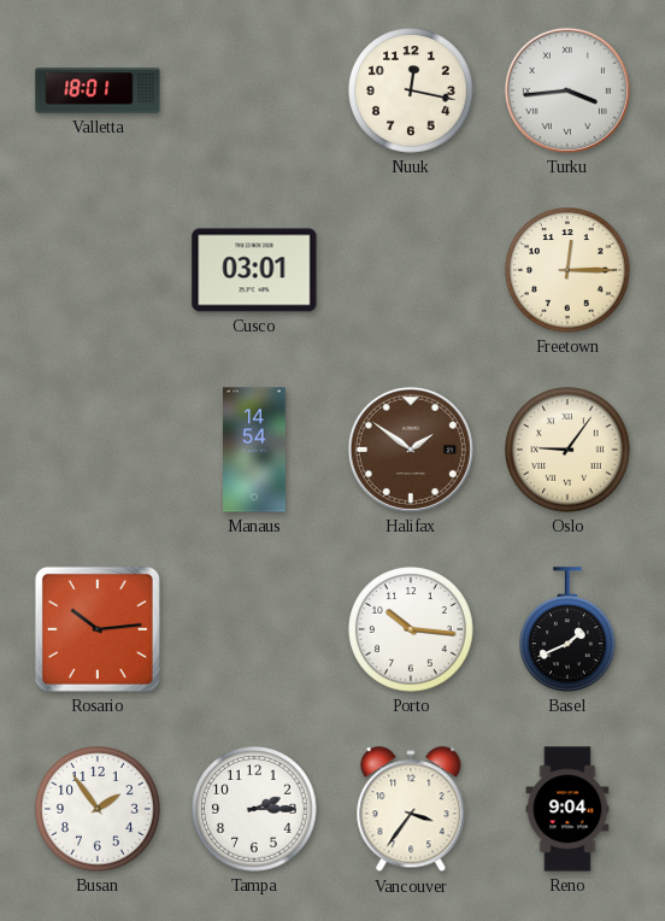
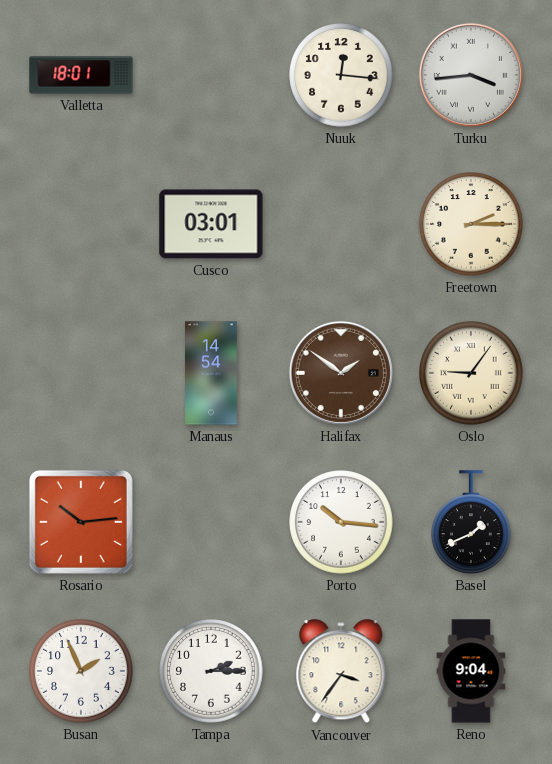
Nuuk: 12:17 -> 12:16
Freetown: 12:15 -> 2:15
Busan: 1:54 -> 1:56
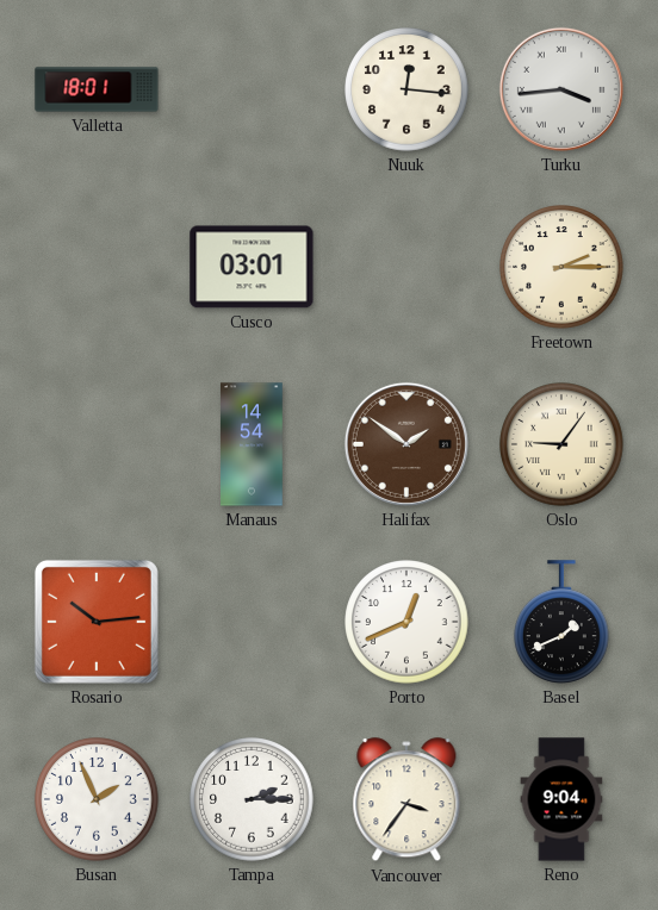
Porto: 10:16 -> 12:41
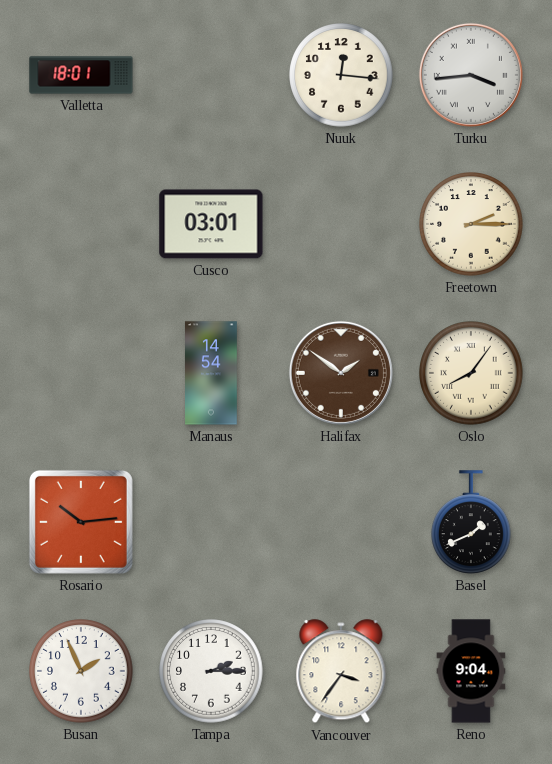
Oslo: 9:06 -> 8:06
Porto: 12:41 -> none
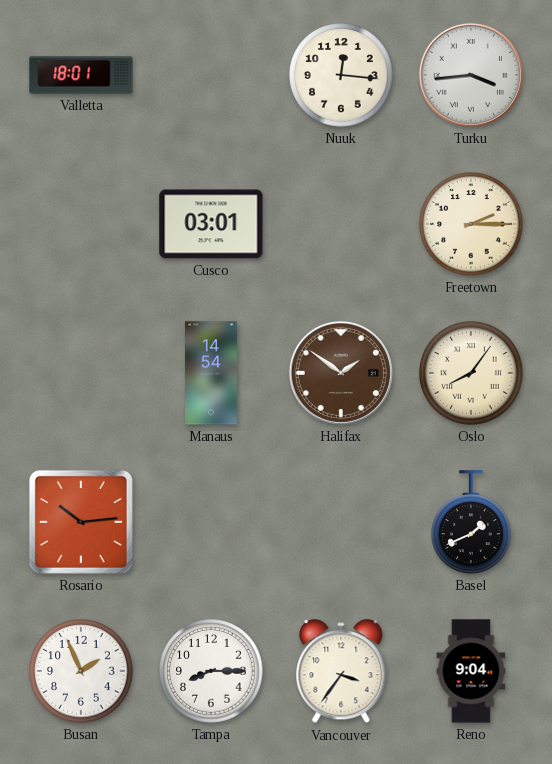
Tampa: 2:15 -> 8:15
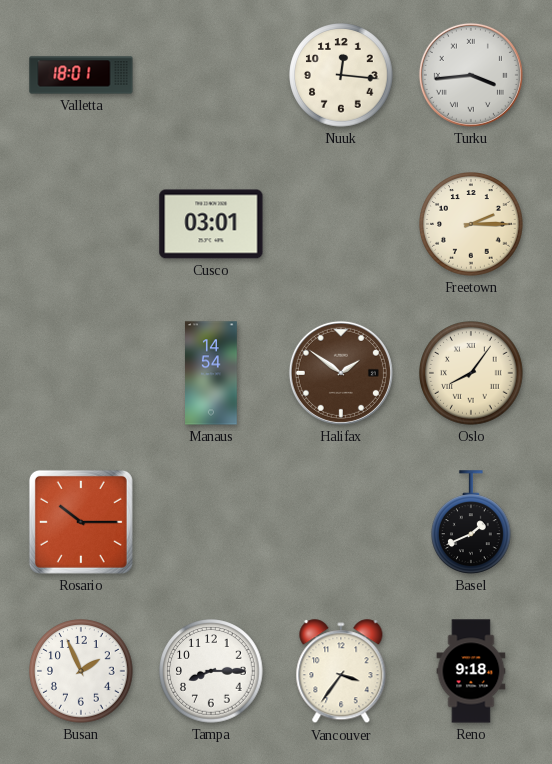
Rosario: 10:14 -> 10:15
Reno: 9:04 -> 9:18
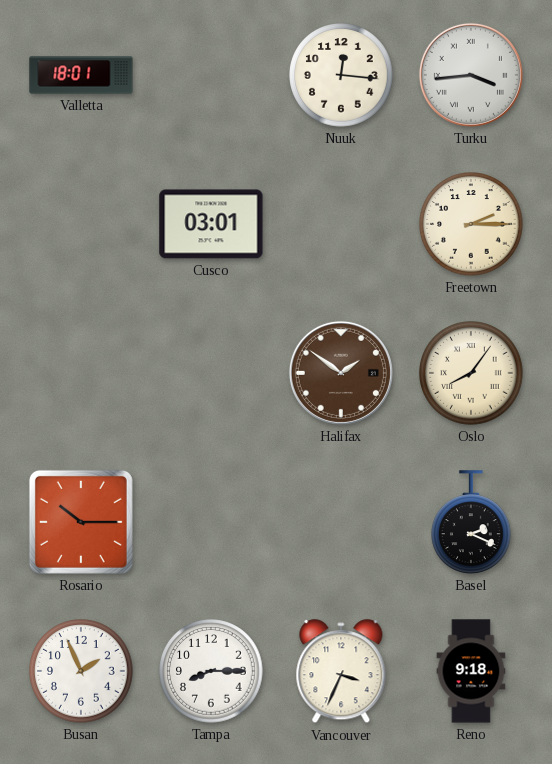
Manaus: 14:54 -> none
Basel: 1:41 -> 2:19
Vancouver: 3:36 -> 3:34
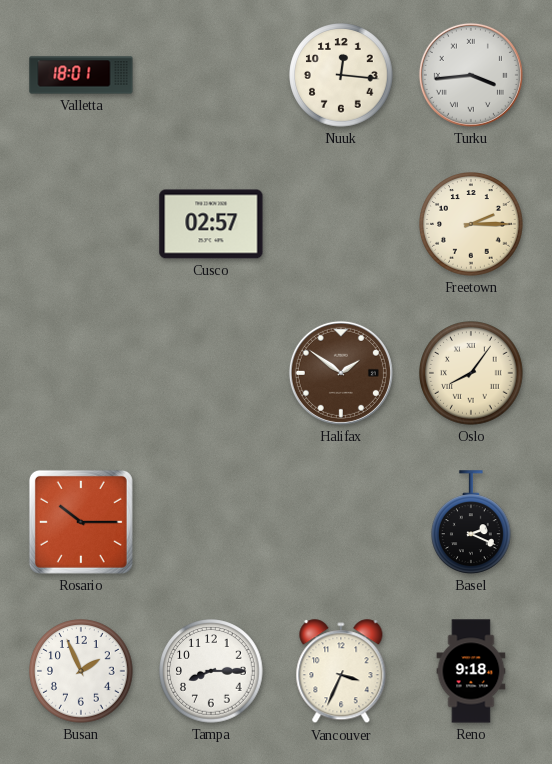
Cusco: 03:01 -> 02:57
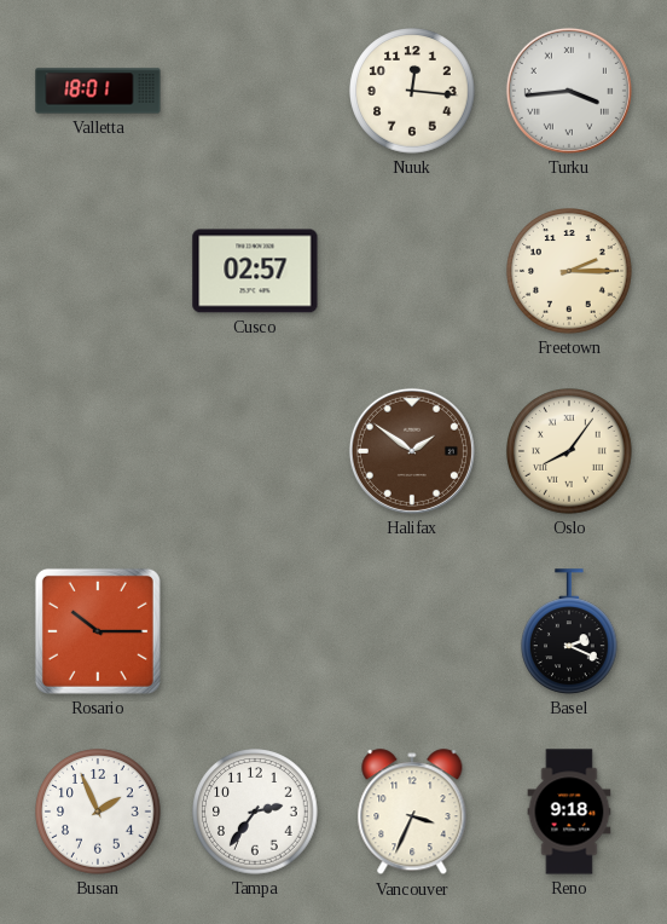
Tampa: 8:15 -> 2:36
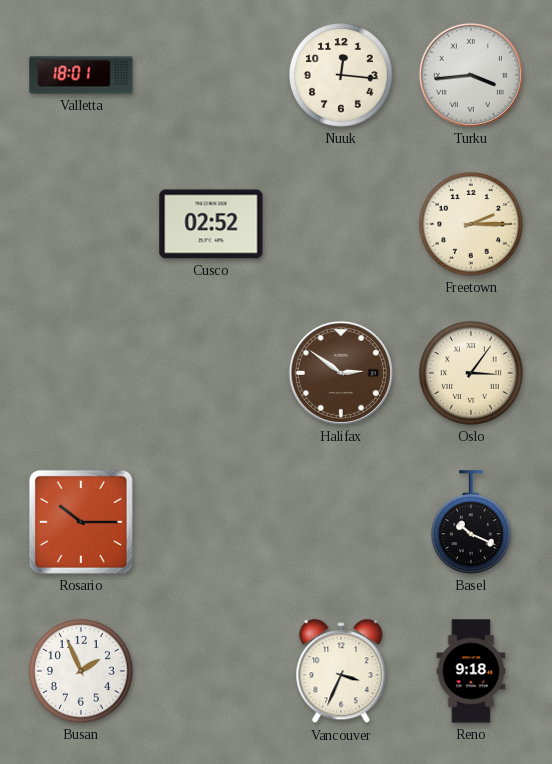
Cusco: 02:57 -> 02:52
Halifax: 1:51 -> 2:51
Oslo: 8:06 -> 3:06
Basel: 2:19 -> 10:19
Tampa: 2:36 -> none
